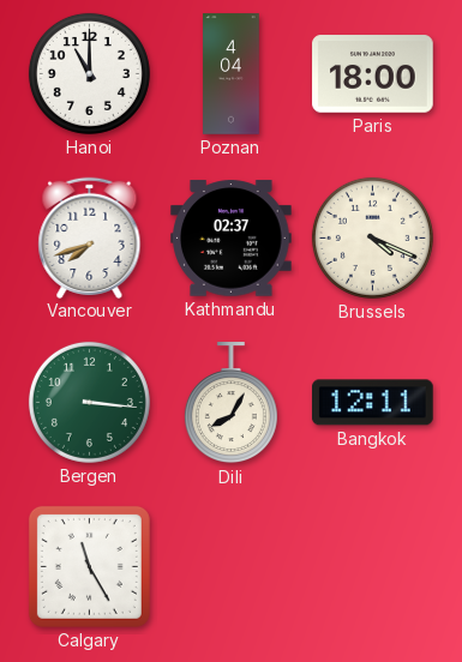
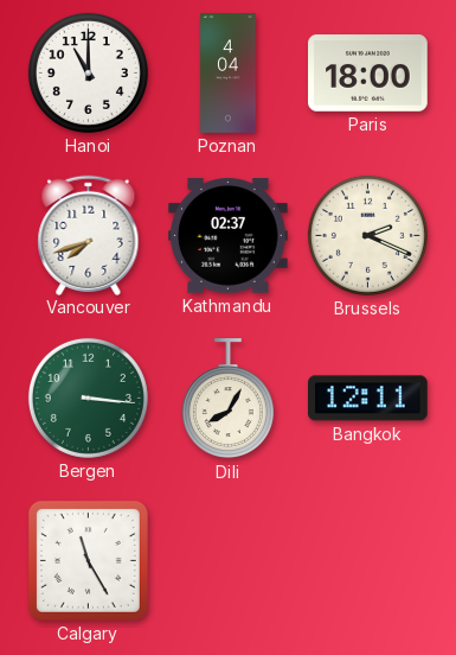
Brussels: 4:19 -> 2:19
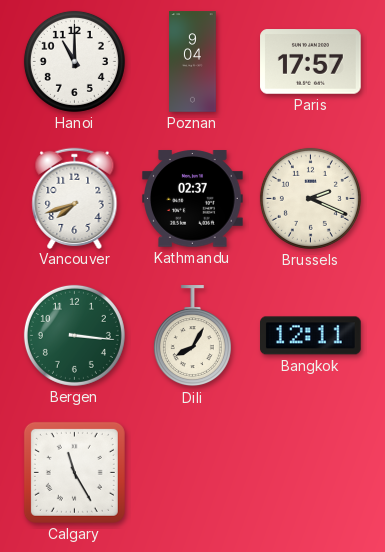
Poznan: 4:04 -> 9:04
Paris: 18:00 -> 17:57
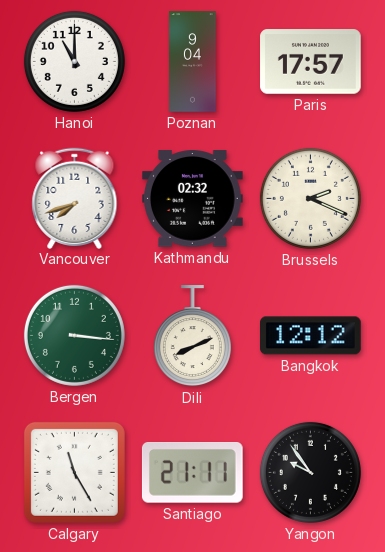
Kathmandu: 02:37 -> 02:32
Dili: 8:05 -> 8:11
Bangkok: 12:11 -> 12:12
Santiago: none -> 21:11
Yangon: none -> 9:54
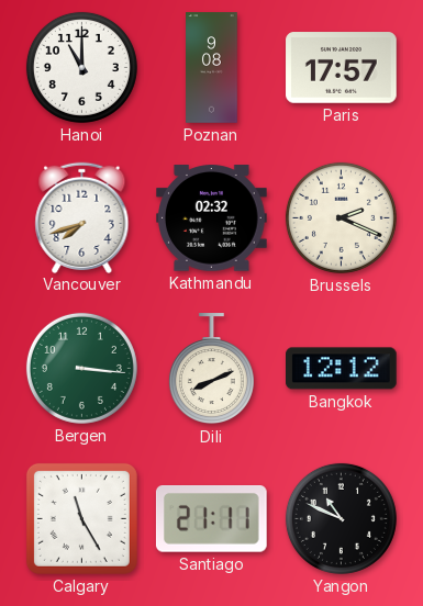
Poznan: 9:04 -> 9:08
Yangon: 9:54 -> 10:49
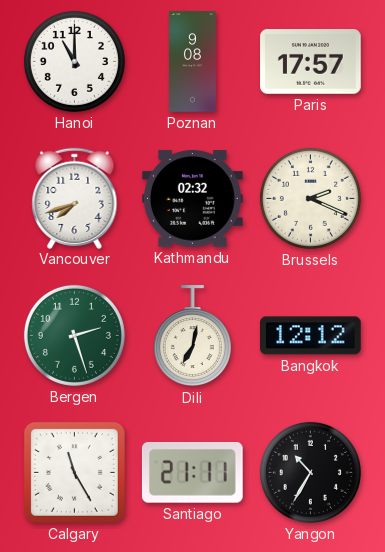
Bergen: 3:16 -> 2:27
Dili: 8:11 -> 7:02
Yangon: 10:49 -> 10:35
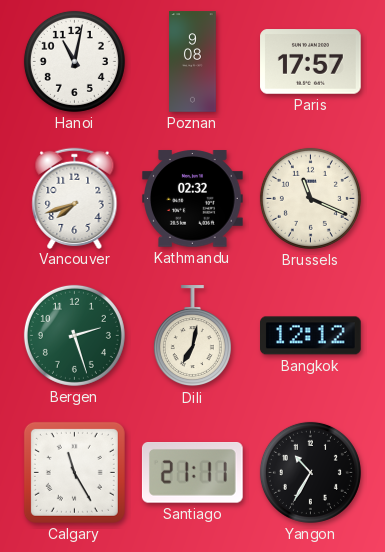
Hanoi: 11:00 -> 11:02
Brussels: 2:19 -> 11:19
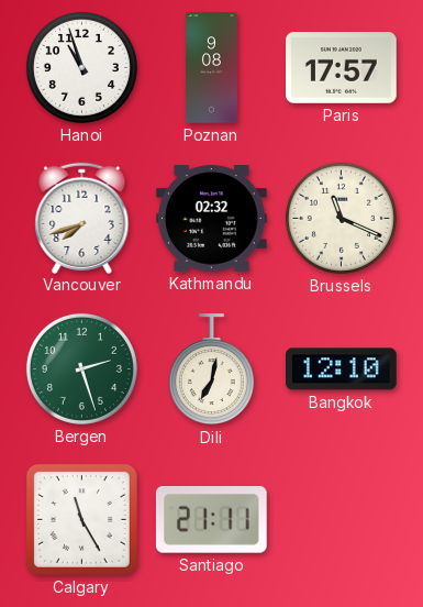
Hanoi: 11:02 -> 10:57
Bangkok: 12:12 -> 12:10
Yangon: 10:35 -> none
